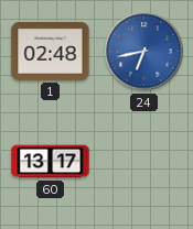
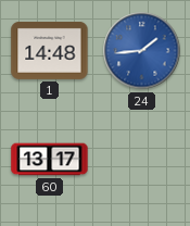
1: 02:48 -> 14:48
24: 6:43 -> 1:44
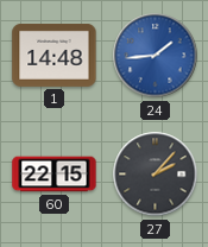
60: 13:17 -> 22:15
27: none -> 2:07
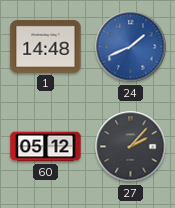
24: 1:44 -> 1:41
60: 22:15 -> 05:12
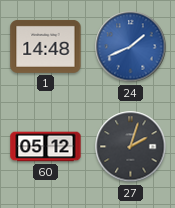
27: 2:07 -> 2:03
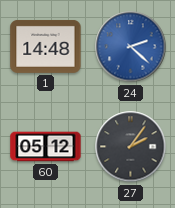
24: 1:41 -> 2:22
27: 2:03 -> 2:06
